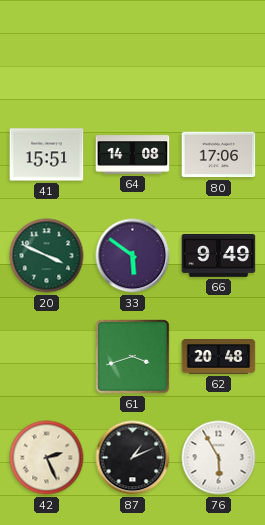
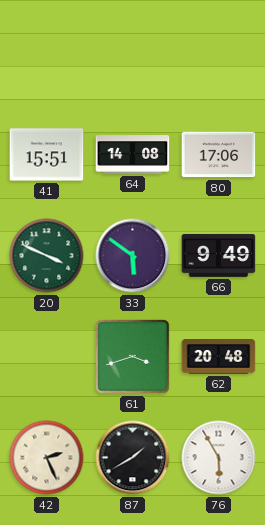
87: 1:11 -> 1:40
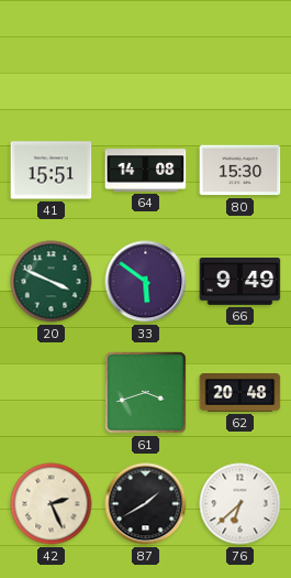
80: 17:06 -> 15:30
76: 5:55 -> 6:38
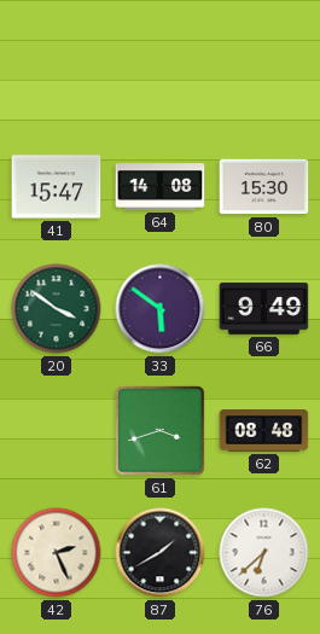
41: 15:51 -> 15:47
20: 3:49 -> 3:51
62: 20:48 -> 08:48
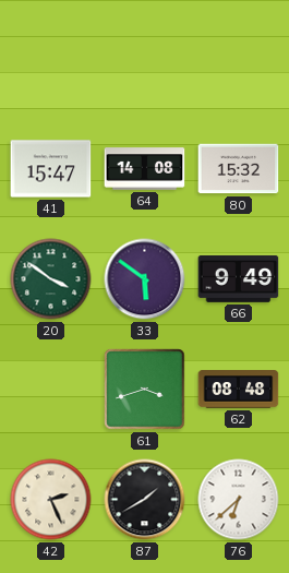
80: 15:30 -> 15:32
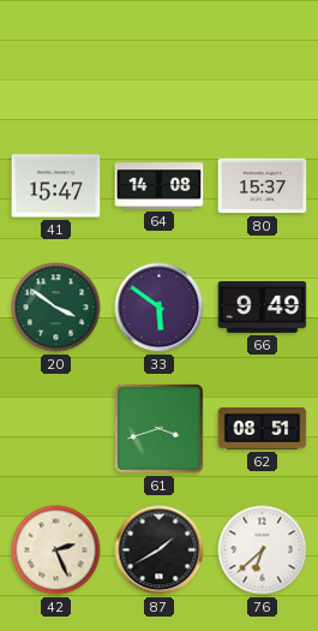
80: 15:32 -> 15:37
62: 08:48 -> 08:51
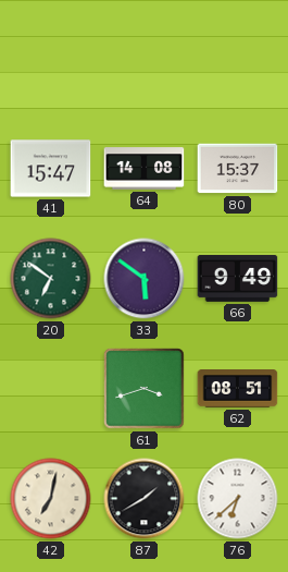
20: 3:51 -> 6:51
42: 2:26 -> 7:02
